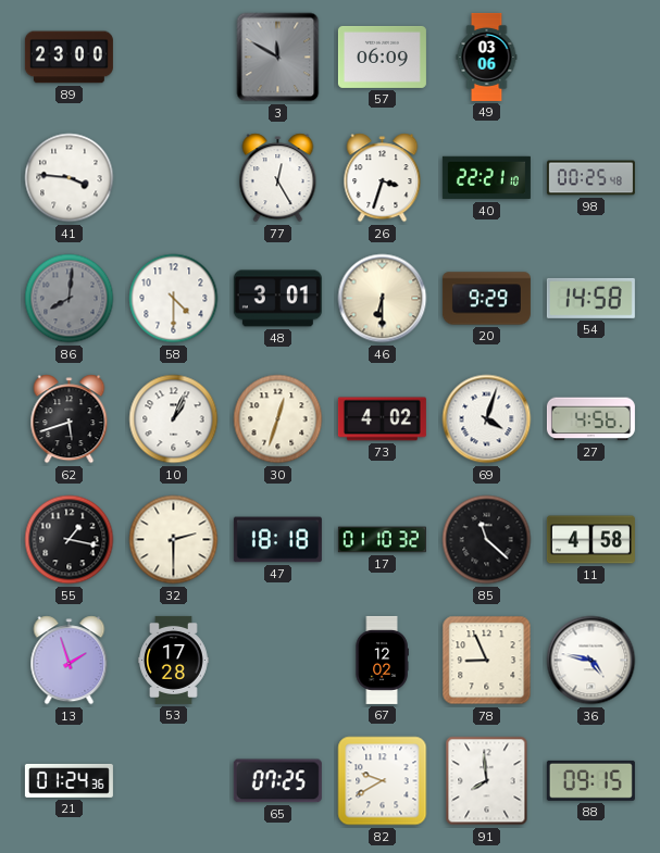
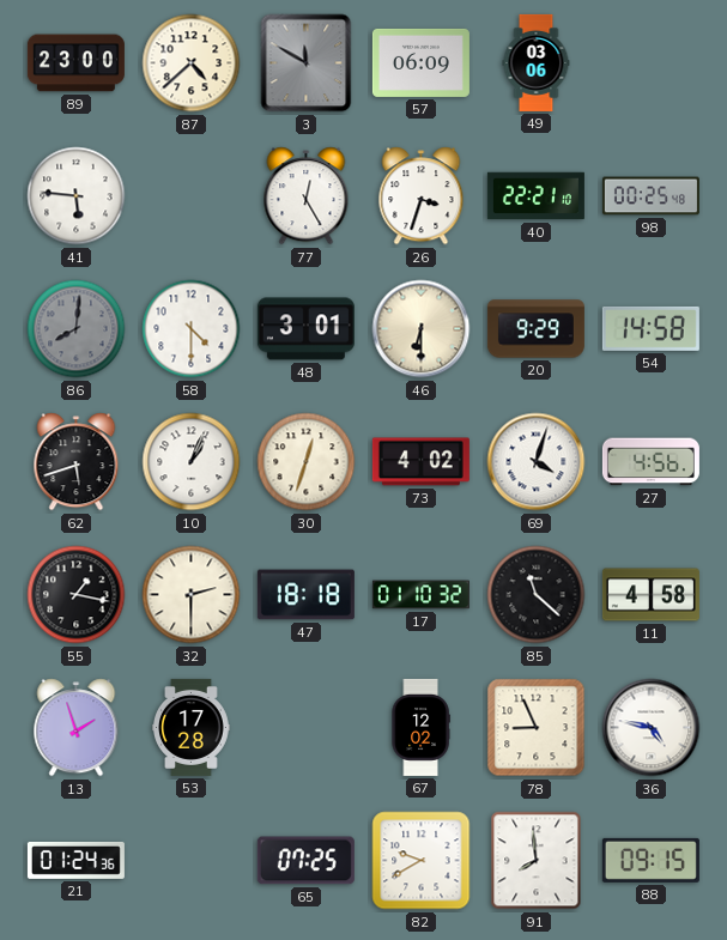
87: none -> 4:38
41: 3:46 -> 5:46
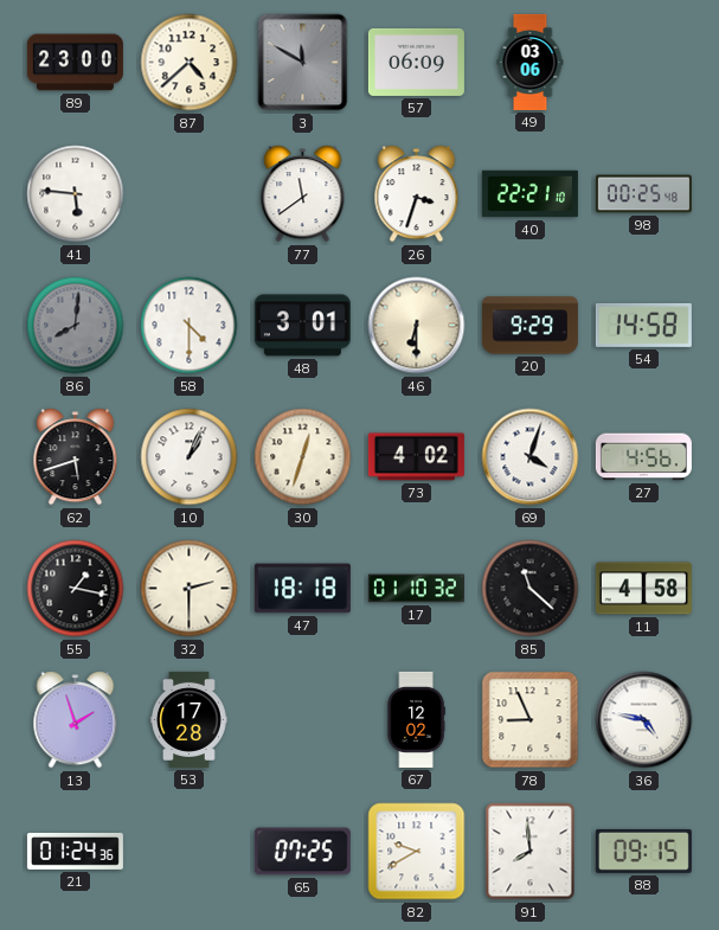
77: 12:25 -> 11:39
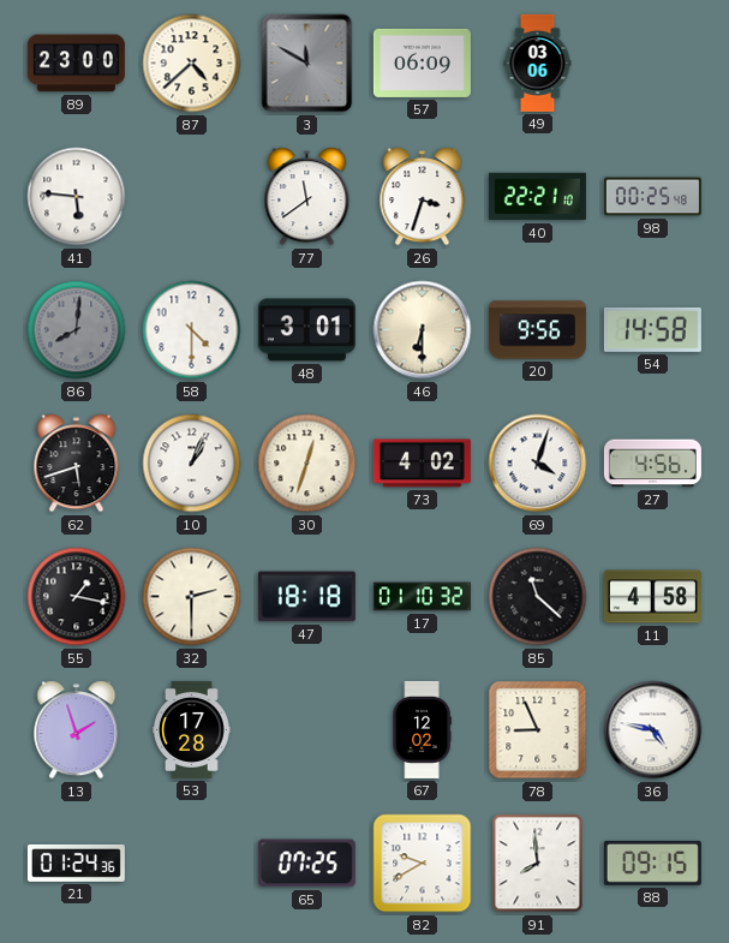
20: 9:29 -> 9:56
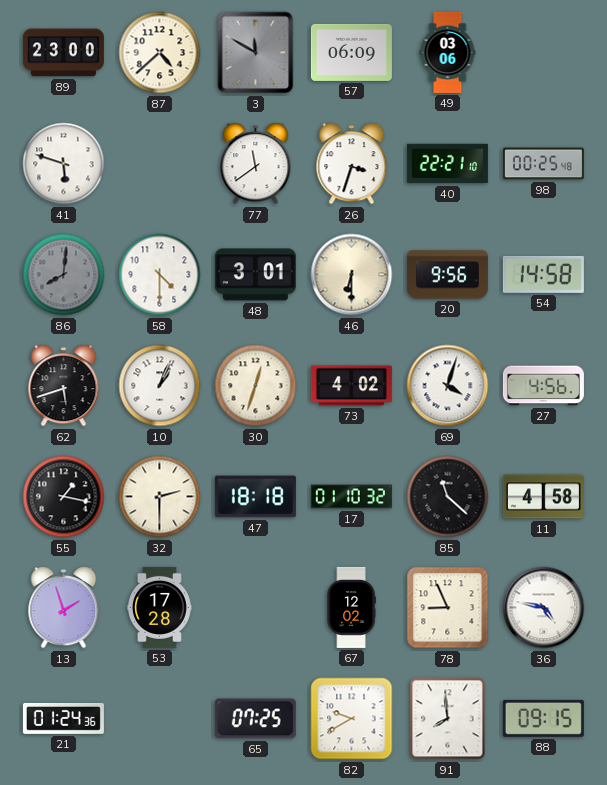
41: 5:46 -> 5:48
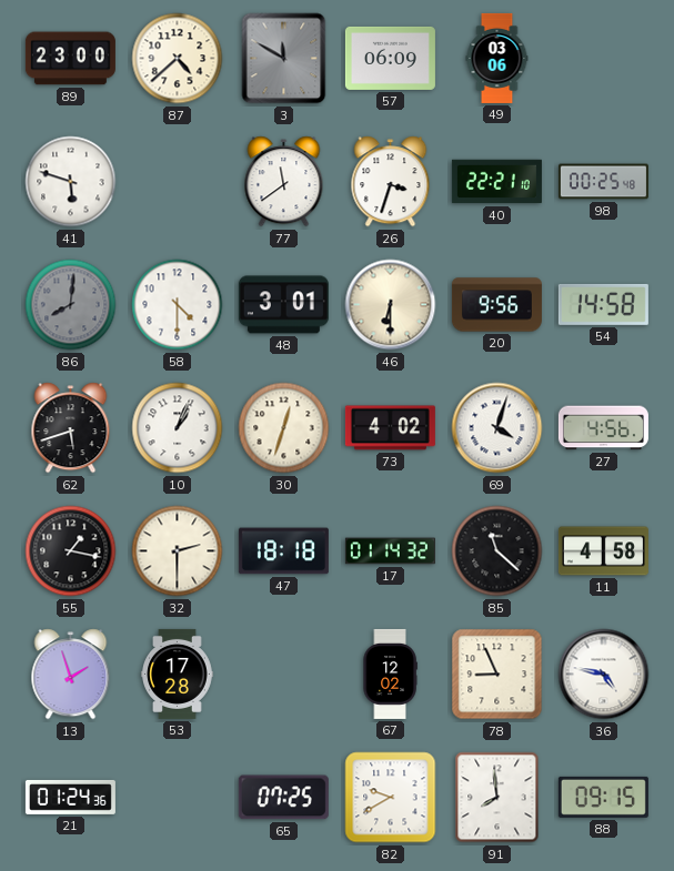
17: 01:10 -> 01:14
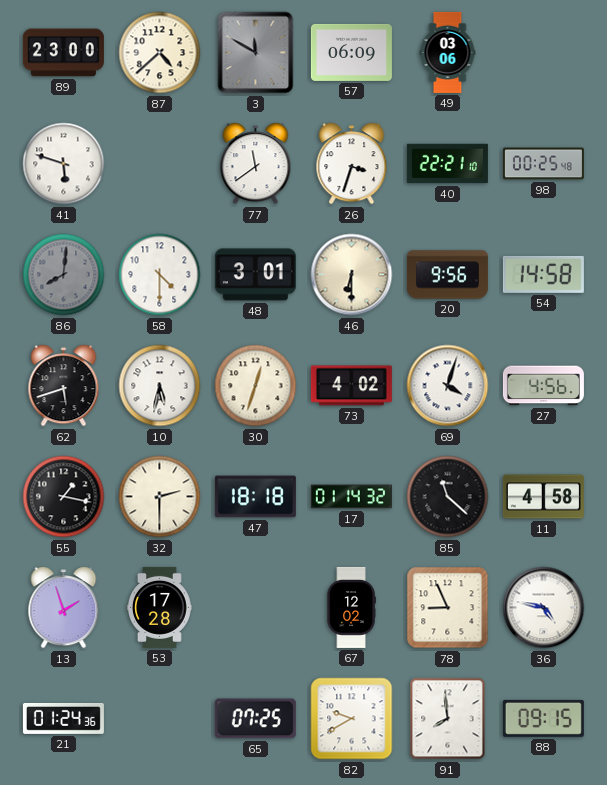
10: 1:04 -> 5:32
